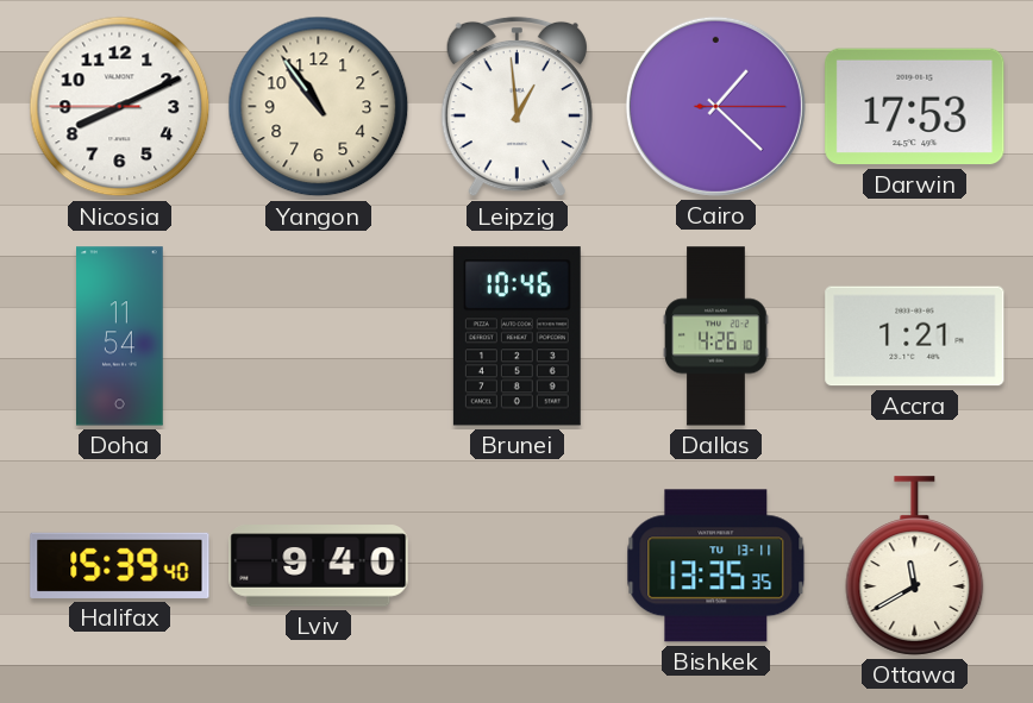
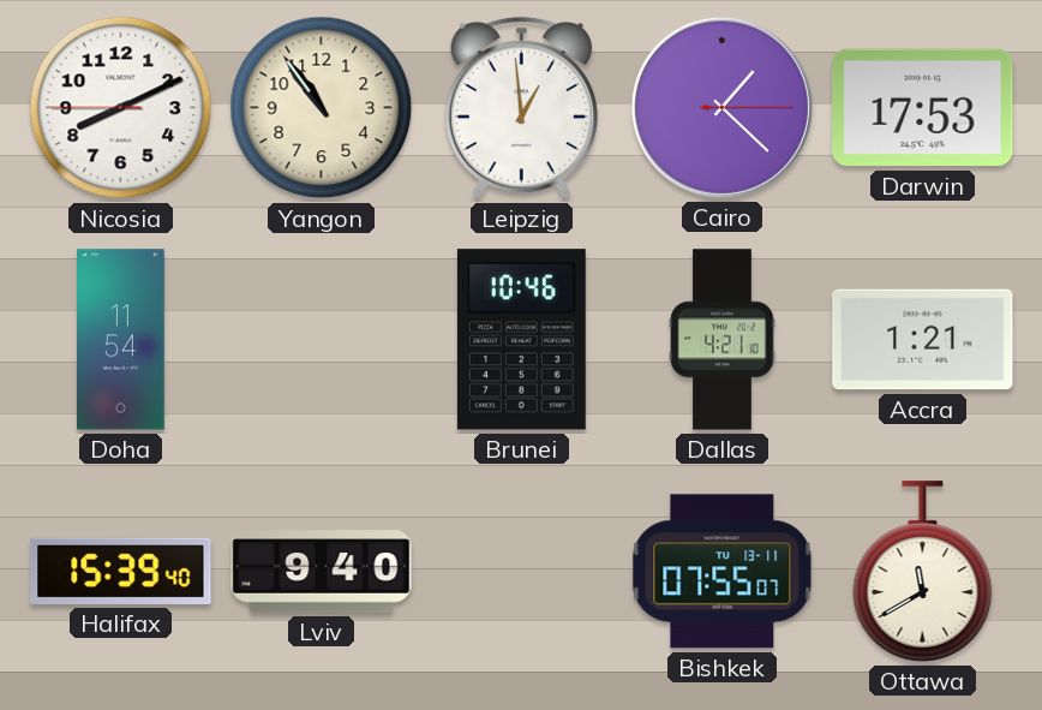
Dallas: 4:26 -> 4:21
Bishkek: 13:35 -> 07:55
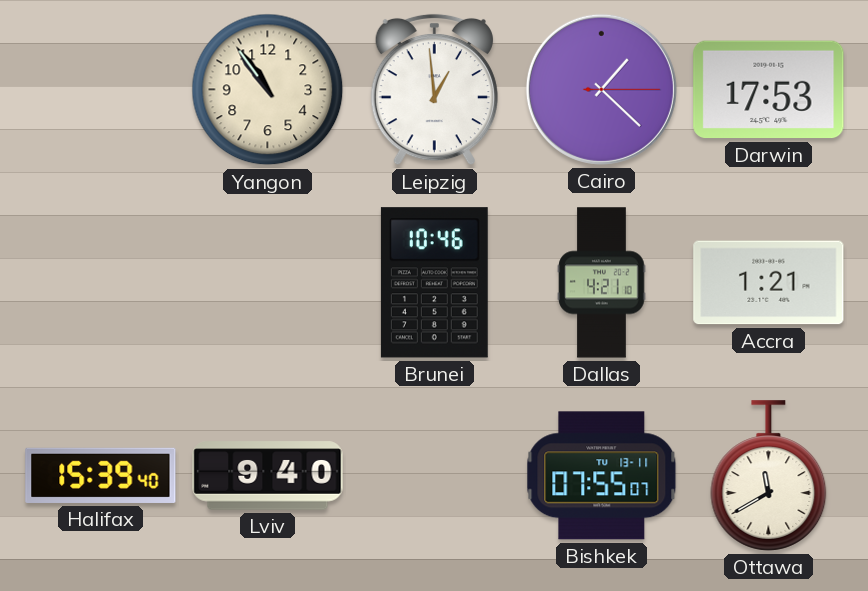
Nicosia: 8:10 -> none
Doha: 11:54 -> none
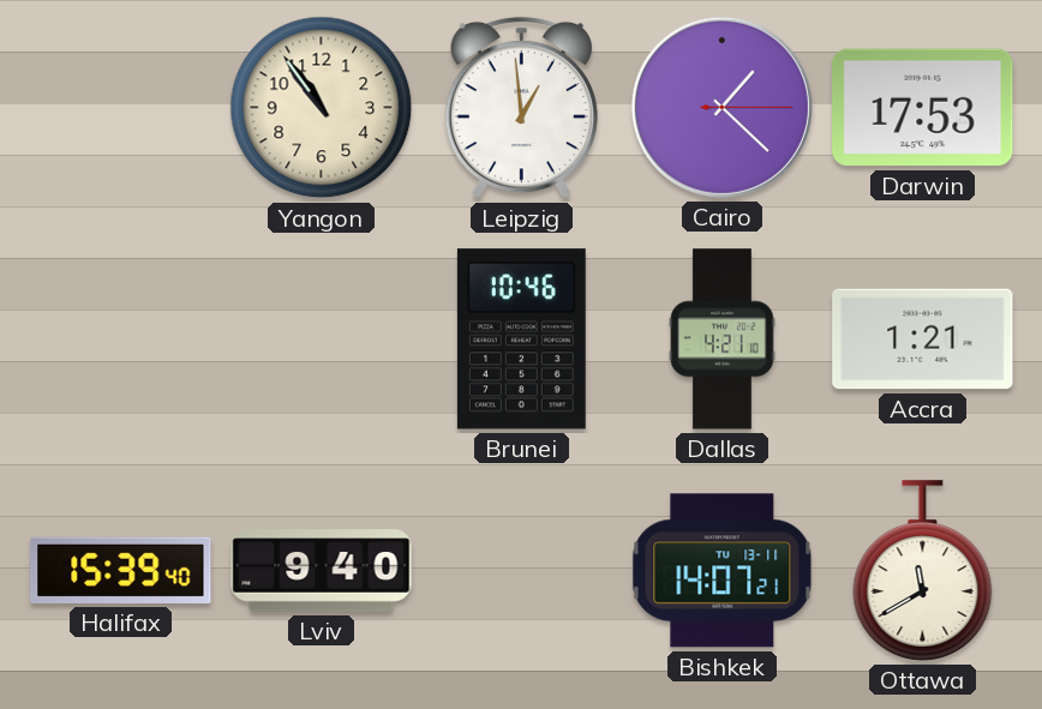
Bishkek: 07:55 -> 14:07
